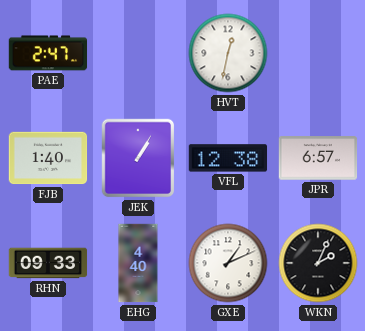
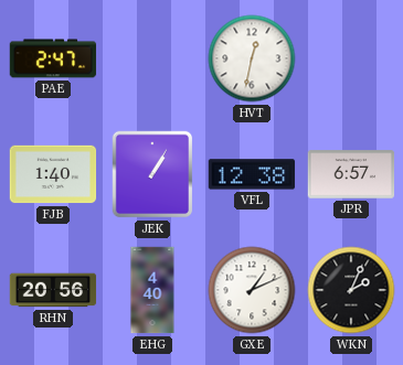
RHN: 09:33 -> 20:56
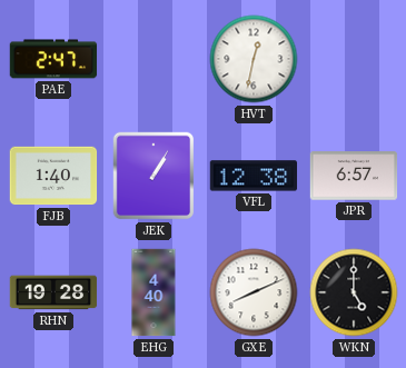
RHN: 20:56 -> 19:28
GXE: 1:11 -> 8:11
WKN: 2:04 -> 5:00
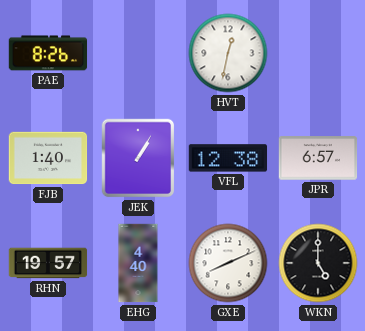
PAE: 2:47 -> 8:26
RHN: 19:28 -> 19:57
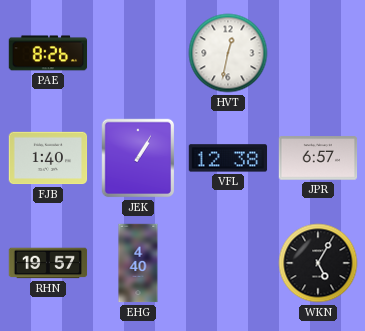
GXE: 8:11 -> none
WKN: 5:00 -> 5:05
